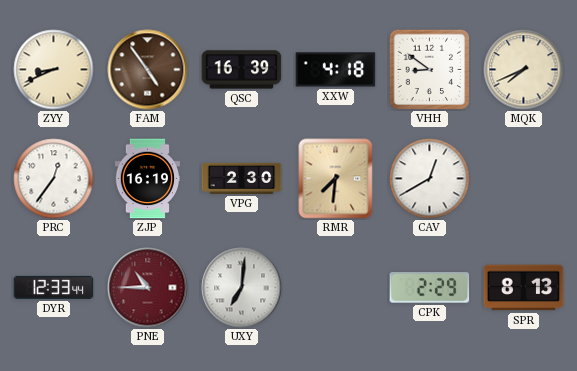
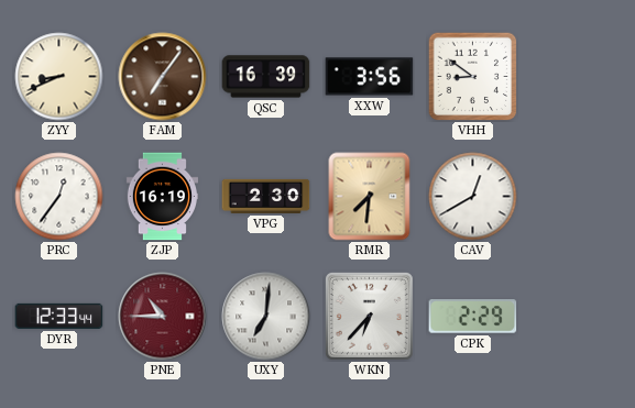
FAM: 4:54 -> 7:06
XXW: 4:18 -> 3:56
MQK: 7:41 -> none
WKN: none -> 6:37
SPR: 8:13 -> none
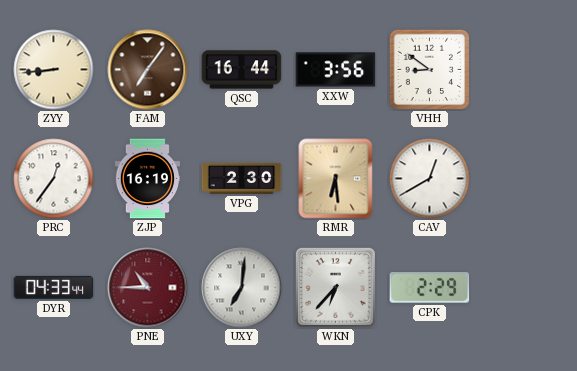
ZYY: 8:41 -> 8:44
QSC: 16:39 -> 16:44
RMR: 7:31 -> 6:29
DYR: 12:33 -> 04:33
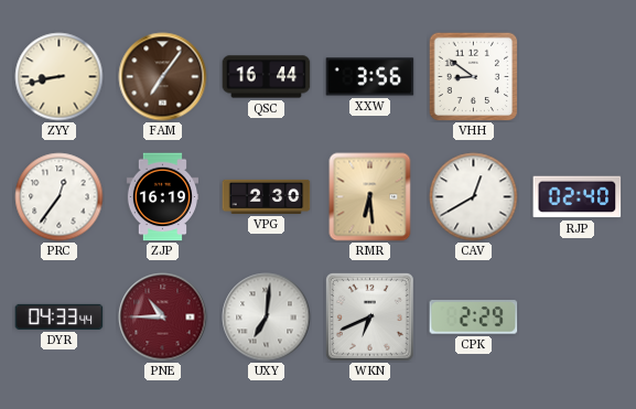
ZYY: 8:44 -> 8:43
RJP: none -> 02:40
WKN: 6:37 -> 6:41
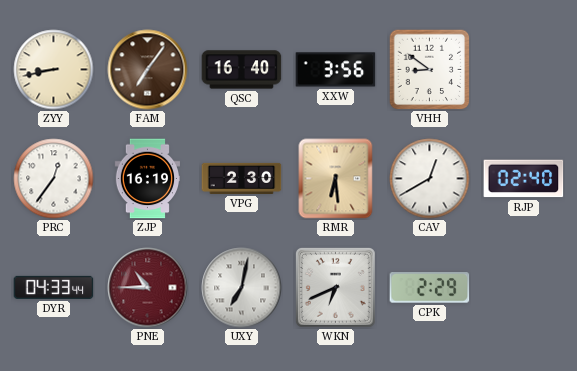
QSC: 16:44 -> 16:40
UXY: 7:01 -> 7:02
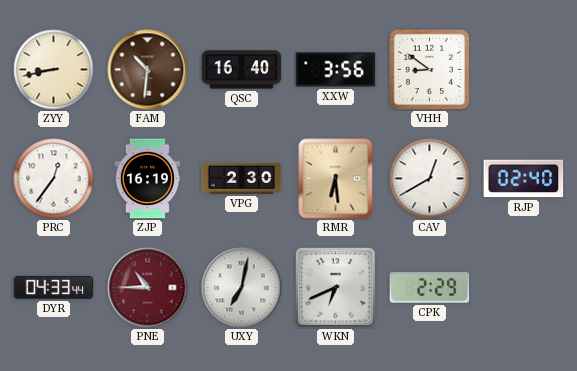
FAM: 7:06 -> 10:31
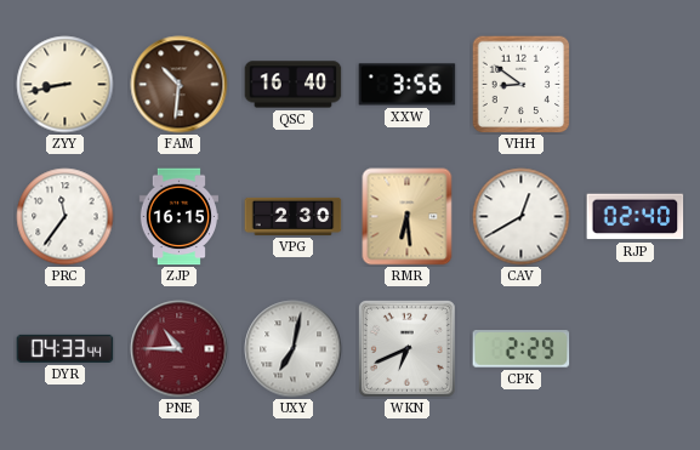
PRC: 12:36 -> 11:36
ZJP: 16:19 -> 16:15
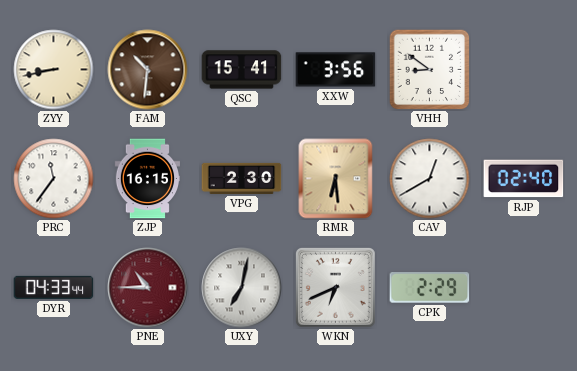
QSC: 16:40 -> 15:41
